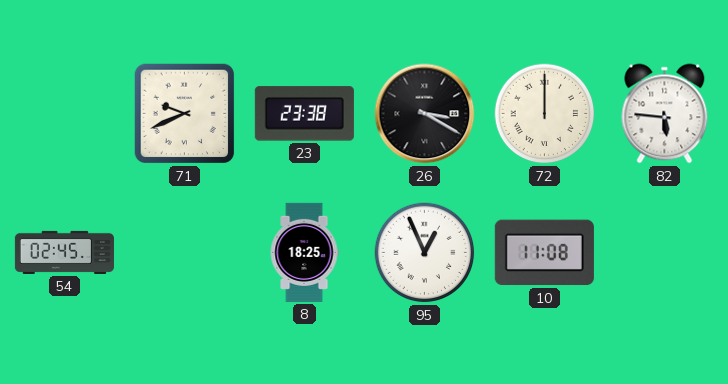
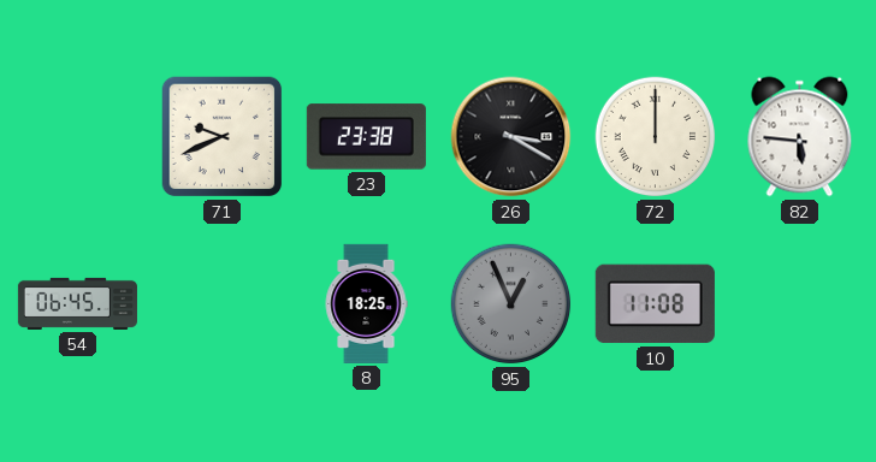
54: 02:45 -> 06:45
95 dial: white -> grey
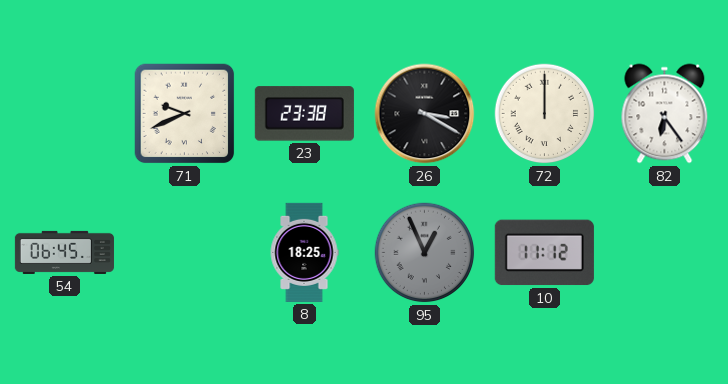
82: 5:46 -> 6:24
10: 11:08 -> 11:12
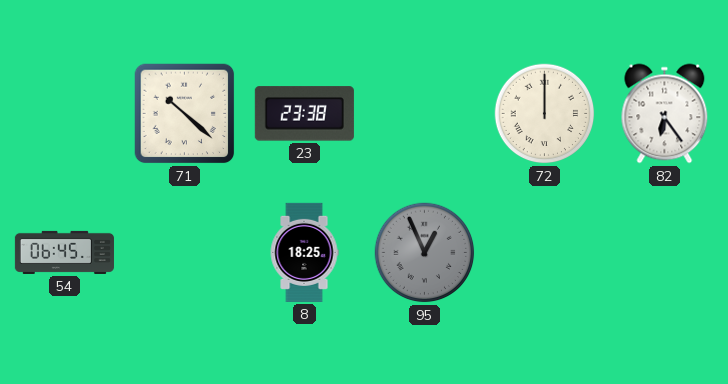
71: 9:41 -> 10:22
26: 3:20 -> none
10: 11:12 -> none
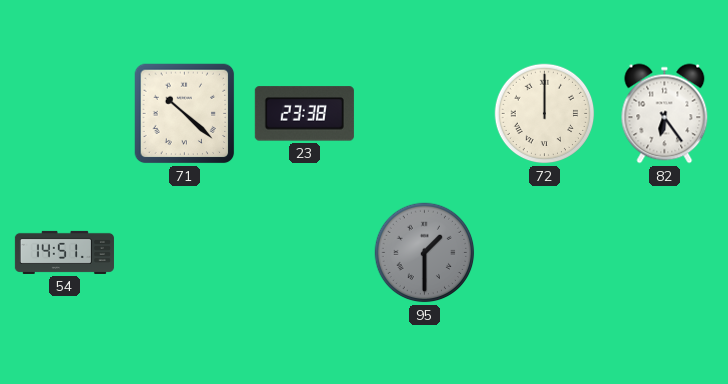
54: 06:45 -> 14:51
8: 18:25 -> none
95: 12:56 -> 1:30
